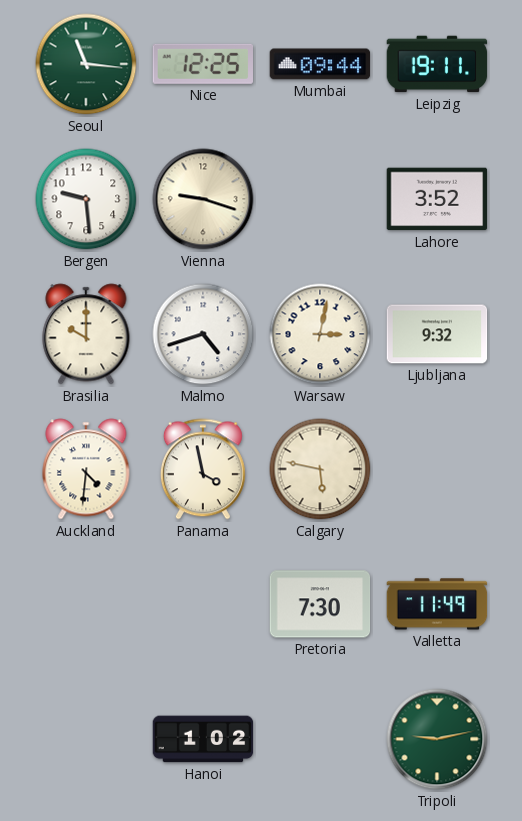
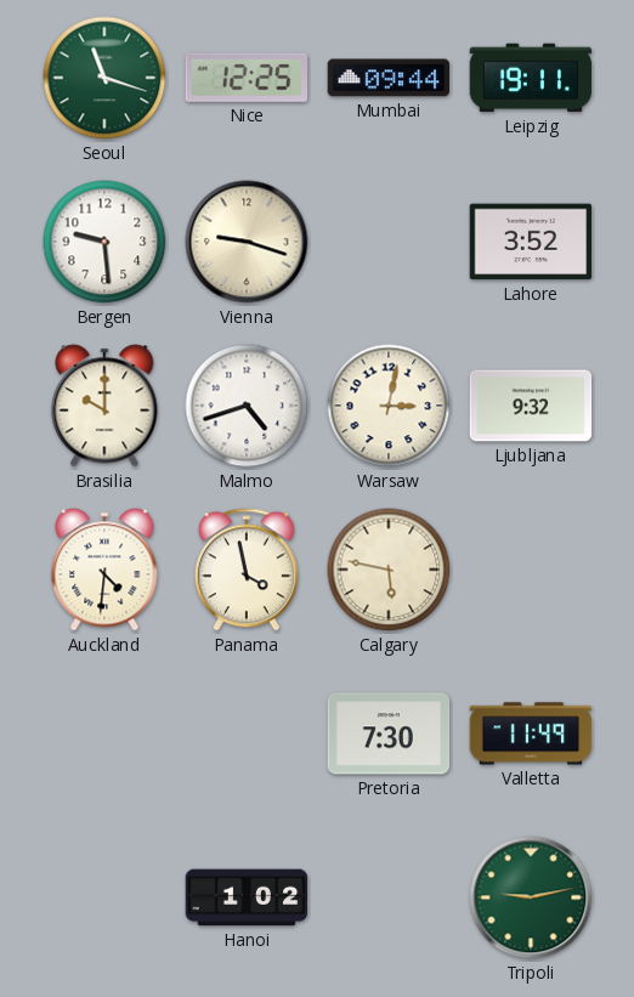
Seoul: 11:16 -> 11:18
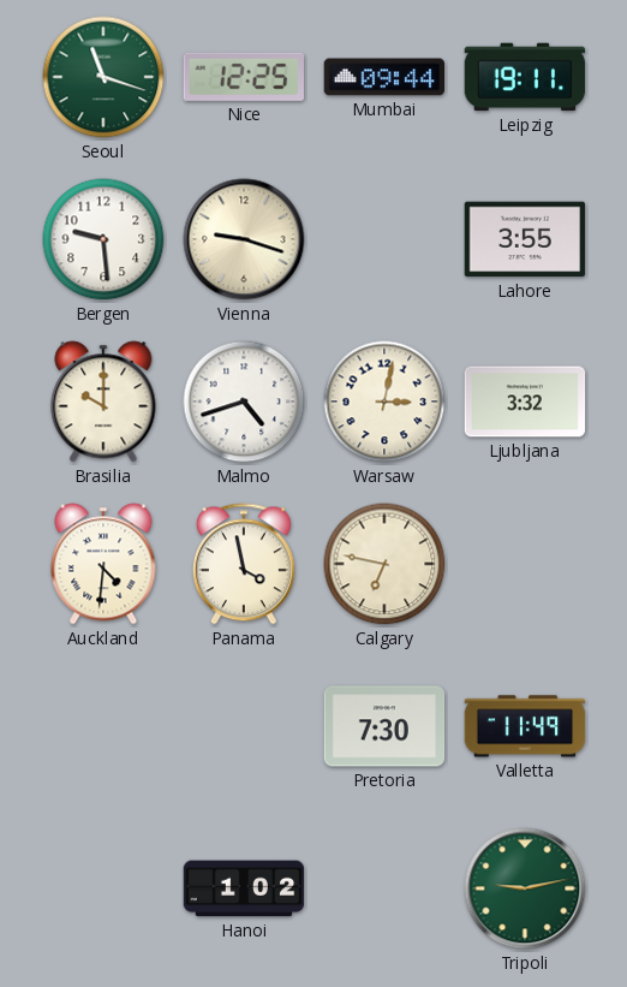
Lahore: 3:52 -> 3:55
Ljubljana: 9:32 -> 3:32
Calgary: 5:47 -> 6:47
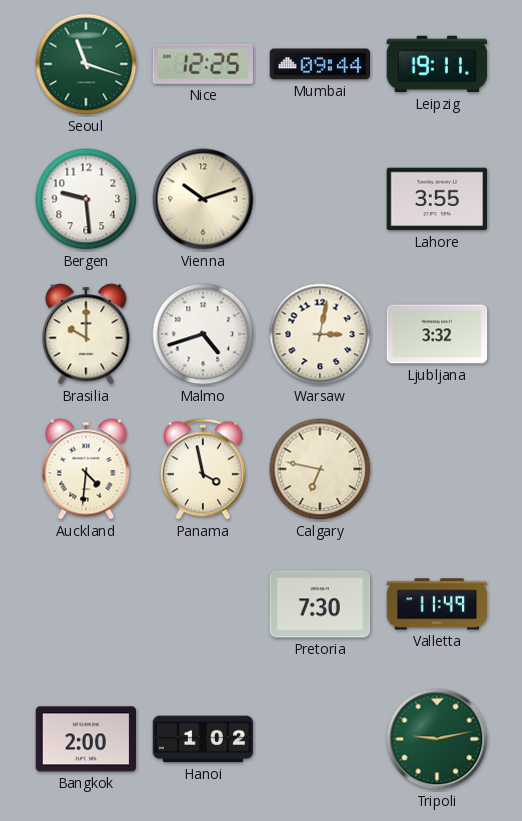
Vienna: 9:18 -> 10:12
Bangkok: none -> 2:00
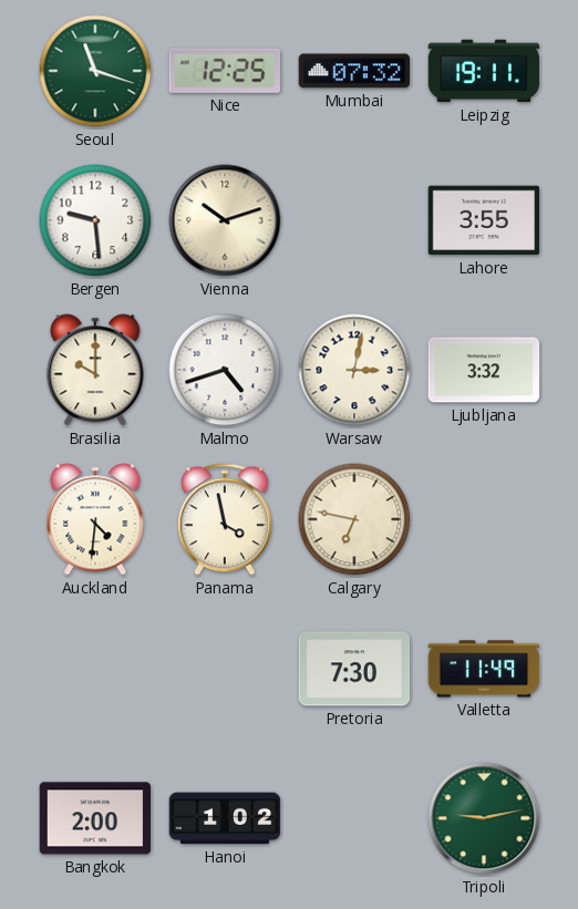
Mumbai: 09:44 -> 07:32
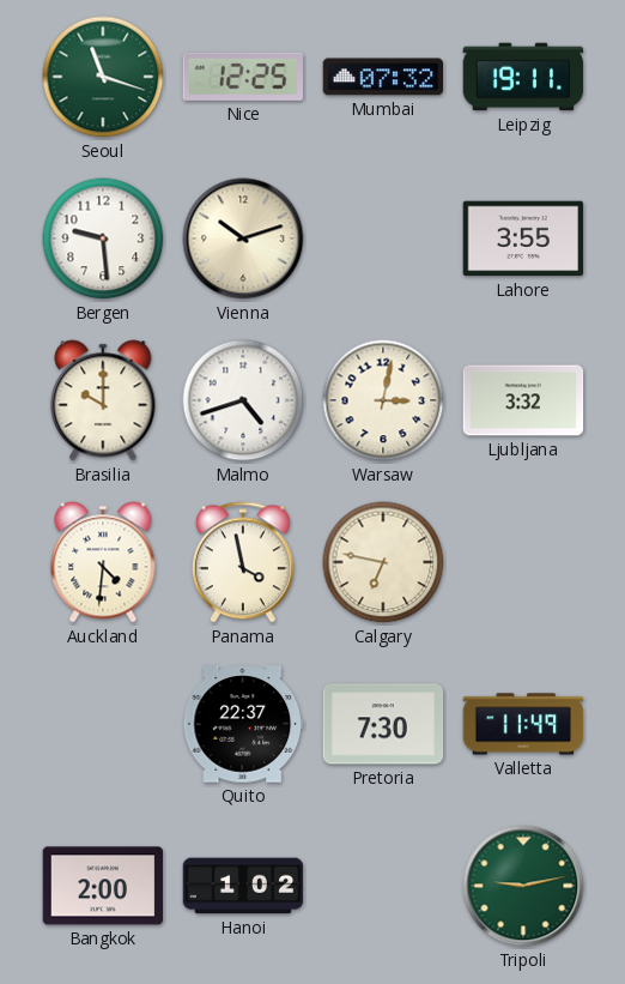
Quito: none -> 22:37
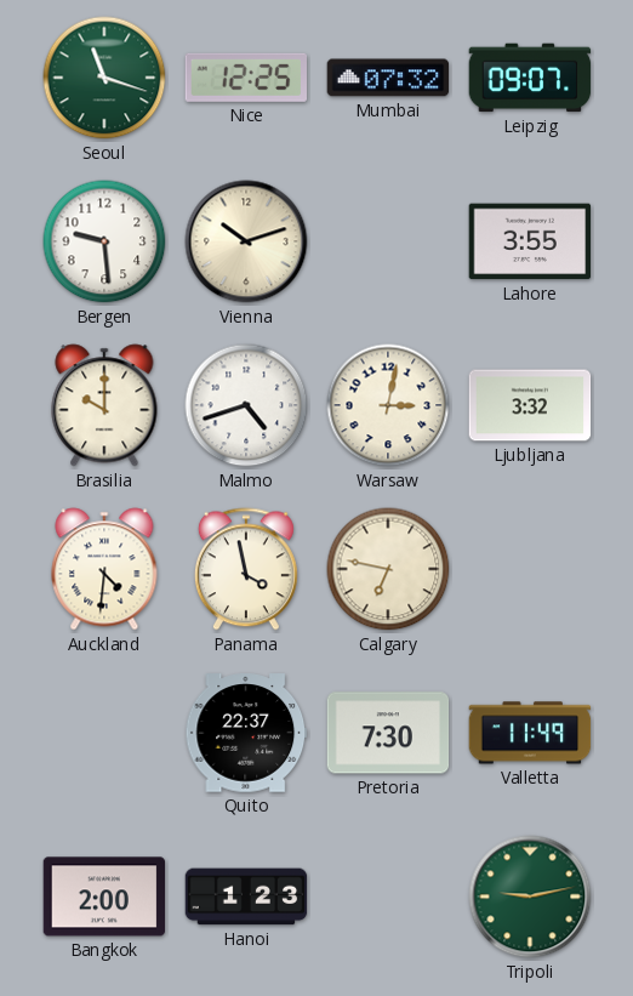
Leipzig: 19:11 -> 09:07
Hanoi: 1:02 -> 1:23
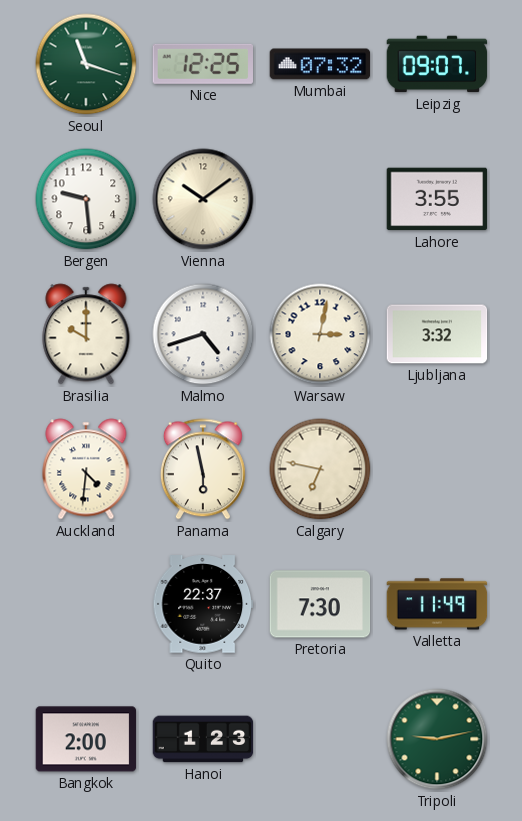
Vienna: 10:12 -> 10:09
Panama: 3:58 -> 5:58
